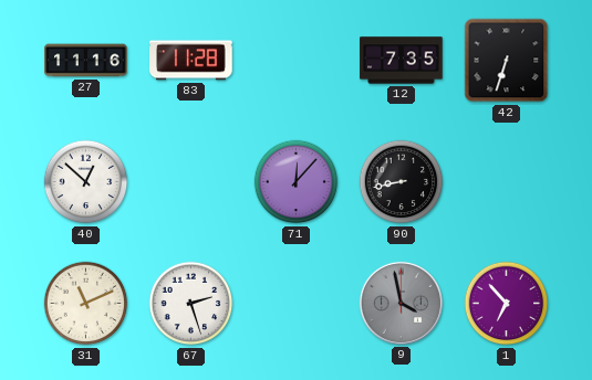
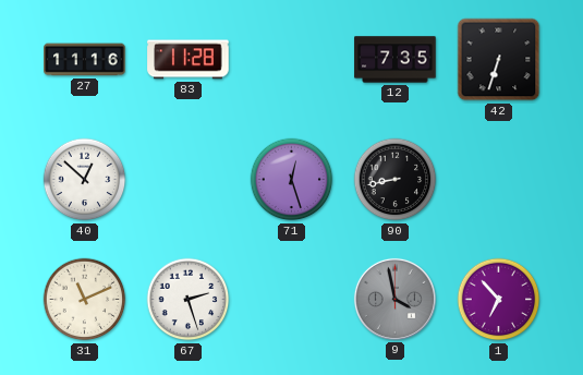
71: 12:07 -> 12:27
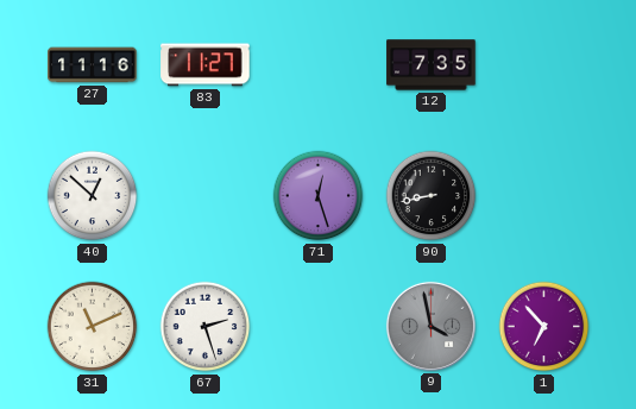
83: 11:28 -> 11:27
42: 6:33 -> none
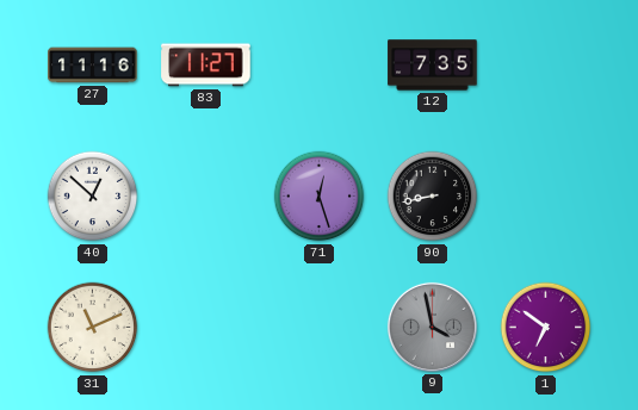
67: 2:27 -> none
1: 6:53 -> 6:51
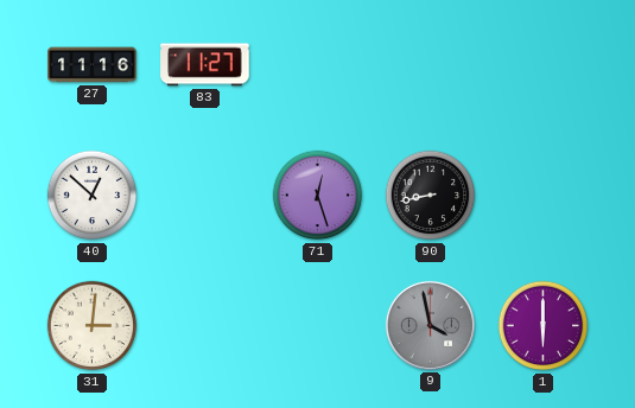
12: 7:35 -> none
31: 11:11 -> 3:01
1: 6:51 -> 6:00
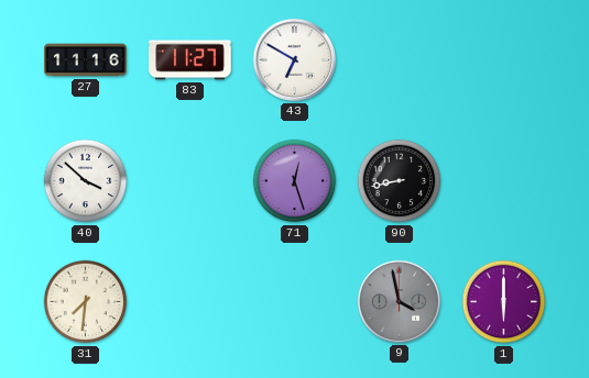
43: none -> 6:50
40: 12:52 -> 3:52
31: 3:01 -> 7:31
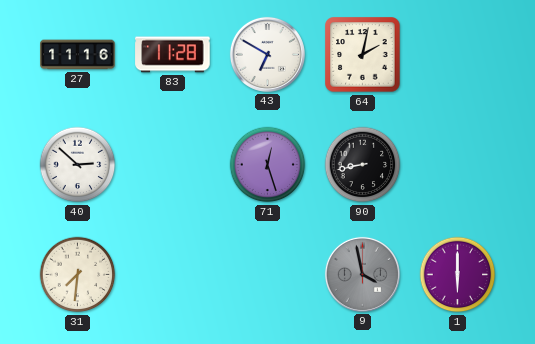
83: 11:27 -> 11:28
64: none -> 2:02
40: 3:52 -> 2:52
